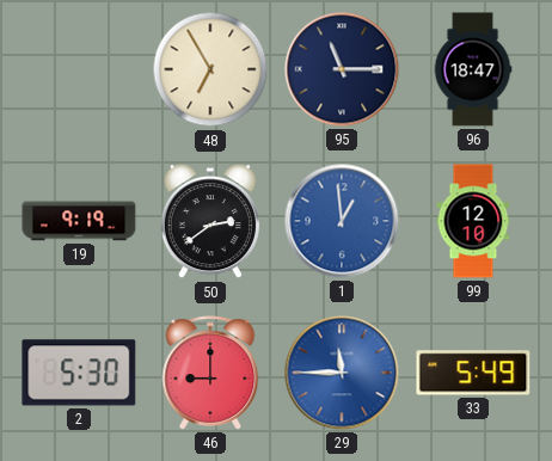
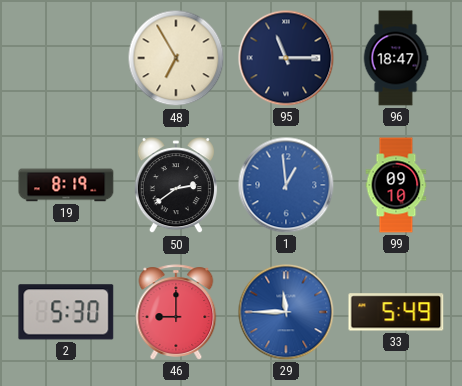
19: 9:19 -> 8:19
99: 12:10 -> 09:10
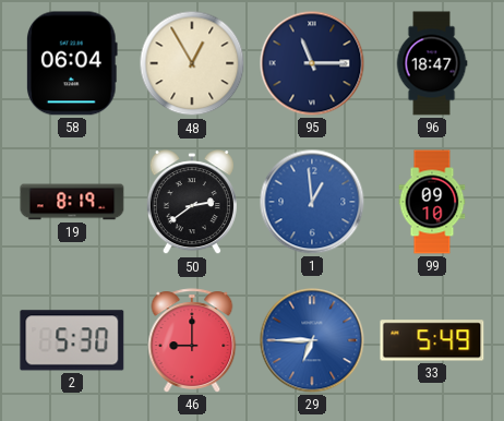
58: none -> 06:04
48: 6:55 -> 12:55
29: 11:45 -> 6:45
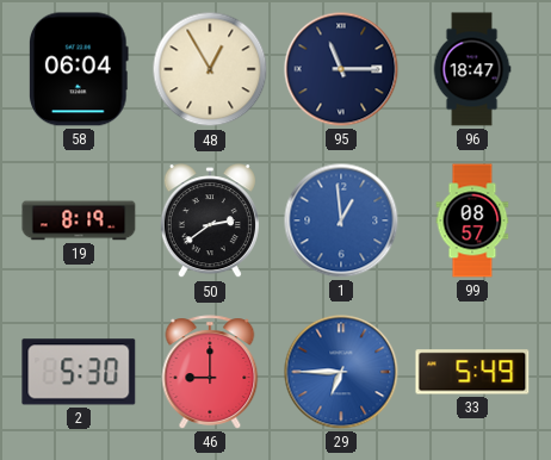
99: 09:10 -> 08:57
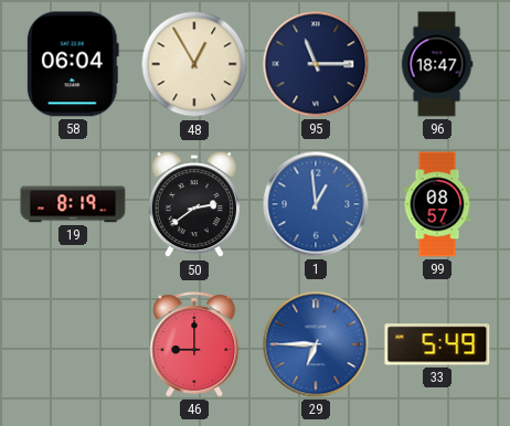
2: 5:30 -> none
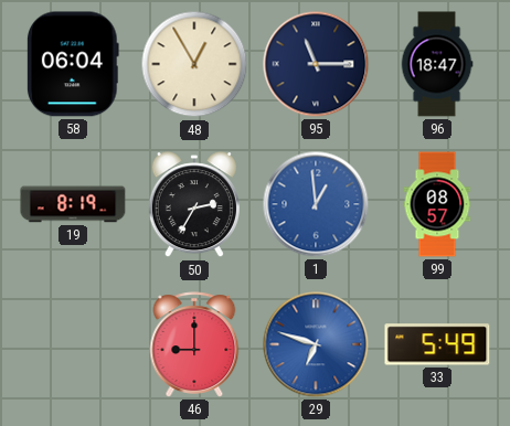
50: 2:39 -> 2:35
29: 6:45 -> 6:48
